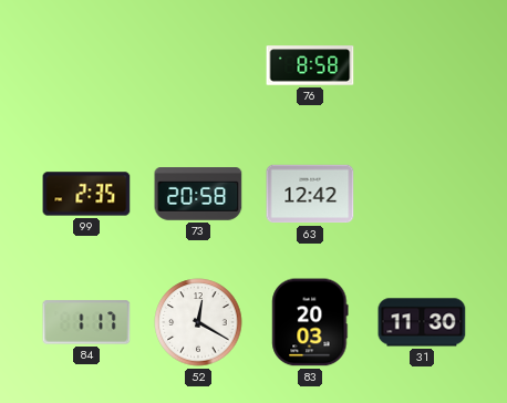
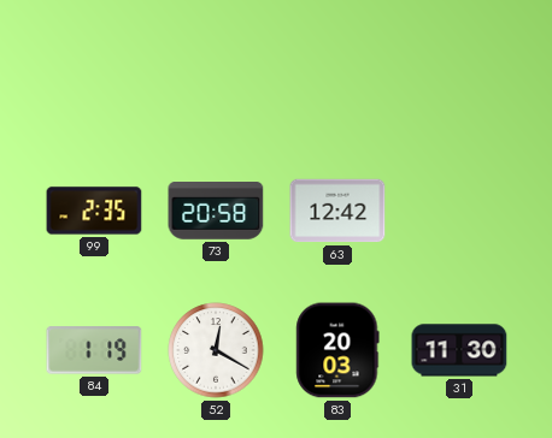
76: 8:58 -> none
84: 1:17 -> 1:19
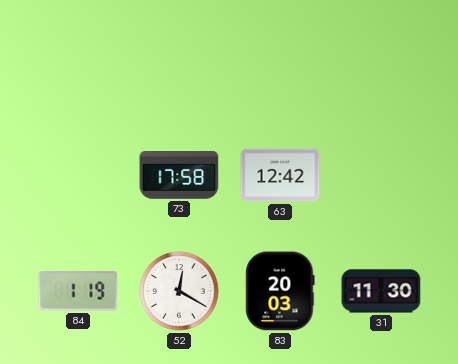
99: 2:35 -> none
73: 20:58 -> 17:58
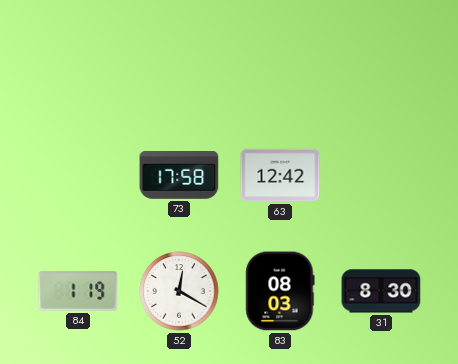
83: 20:03 -> 08:03
31: 11:30 -> 8:30
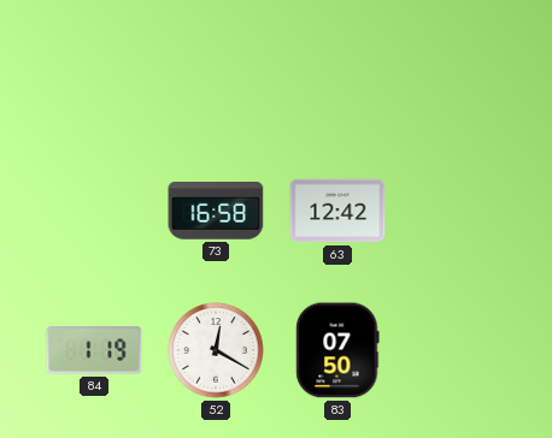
73: 17:58 -> 16:58
83: 08:03 -> 07:50
31: 8:30 -> none
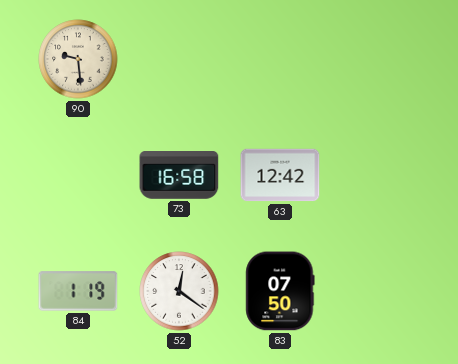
90: none -> 9:29
52: 12:20 -> 12:21
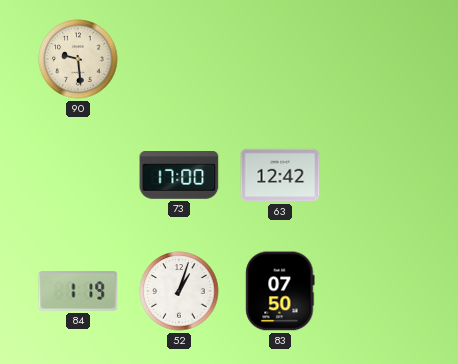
73: 16:58 -> 17:00
52: 12:21 -> 1:03
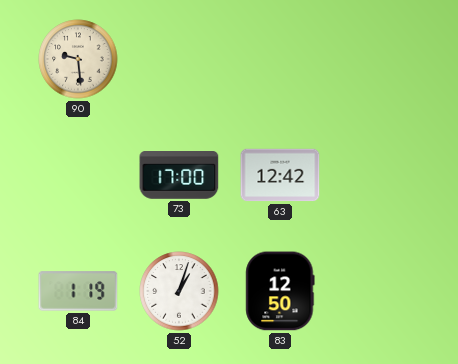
83: 07:50 -> 12:50
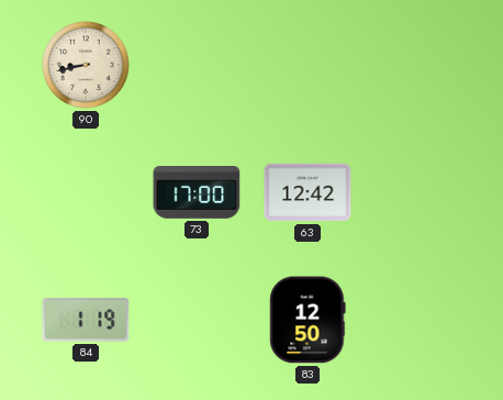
90: 9:29 -> 8:43
52: 1:03 -> none
